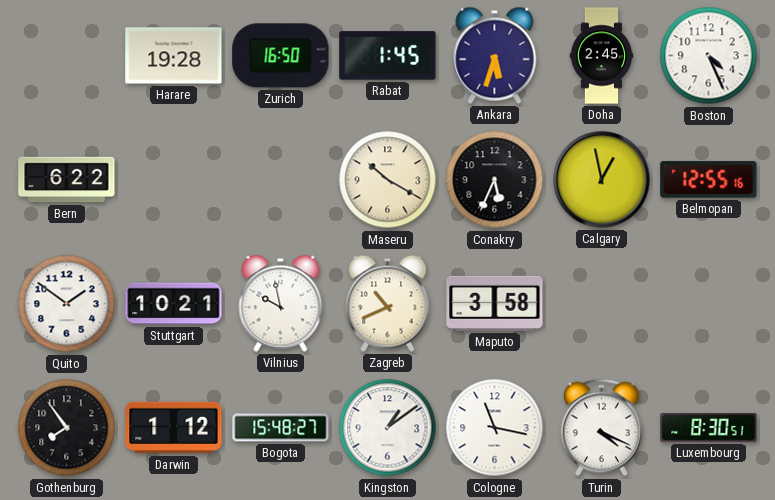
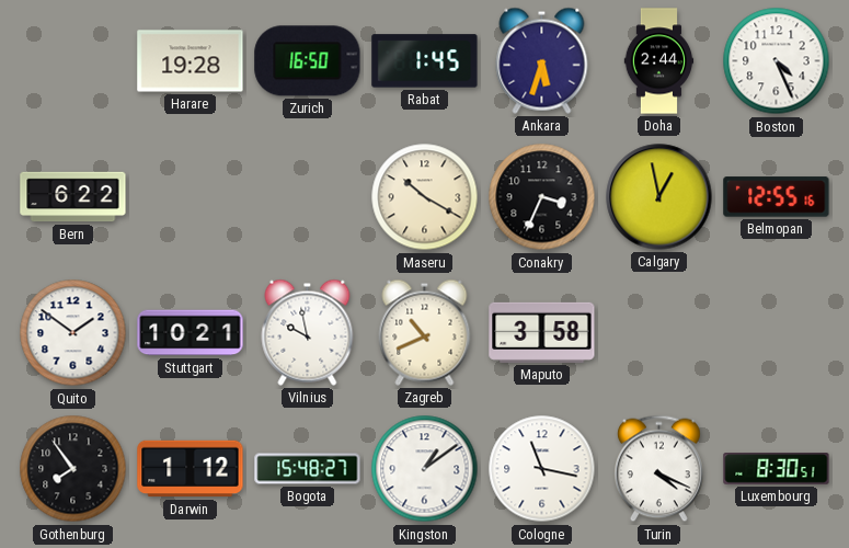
Doha: 2:45 -> 2:44
Conakry: 5:34 -> 3:34
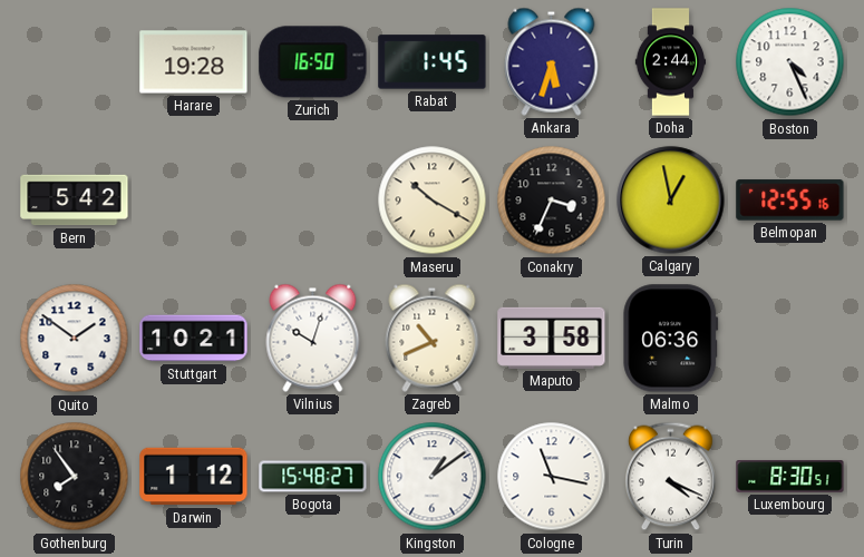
Bern: 6:22 -> 5:42
Vilnius: 9:58 -> 10:03
Malmo: none -> 06:36
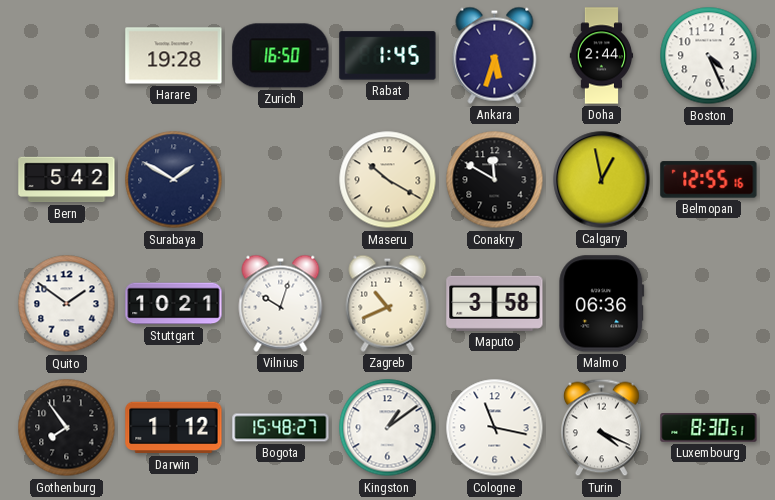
Surabaya: none -> 1:50
Conakry: 3:34 -> 11:50
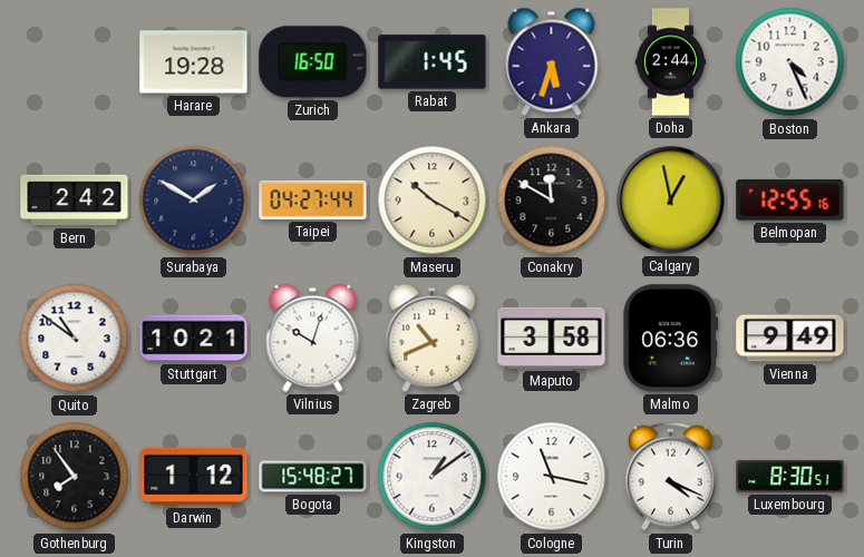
Bern: 5:42 -> 2:42
Taipei: none -> 04:27
Quito: 1:51 -> 10:51
Vienna: none -> 9:49
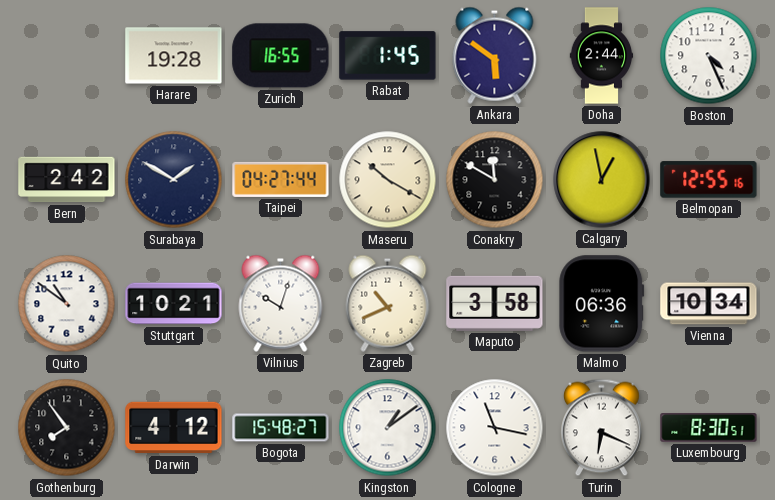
Zurich: 16:50 -> 16:55
Ankara: 5:33 -> 5:51
Vienna: 9:49 -> 10:34
Darwin: 1:12 -> 4:12
Turin: 4:19 -> 6:19
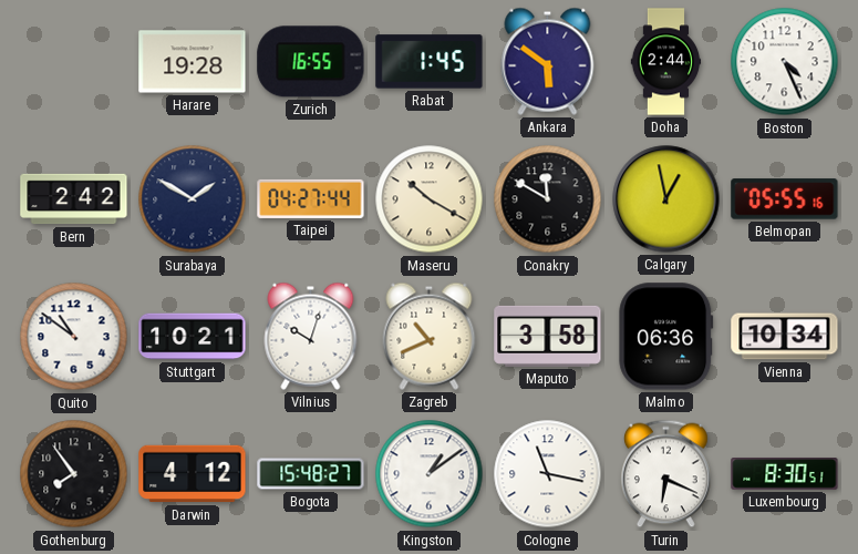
Belmopan: 12:55 -> 05:55
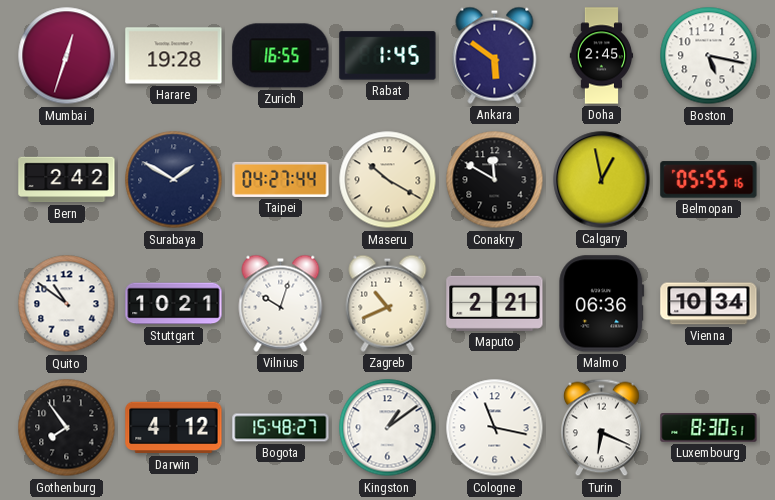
Mumbai: none -> 12:33
Doha: 2:44 -> 2:45
Boston: 4:26 -> 5:17
Maputo: 3:58 -> 2:21
